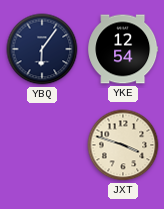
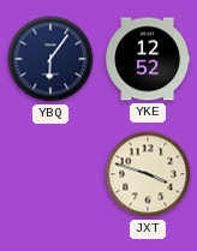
YKE: 12:54 -> 12:52
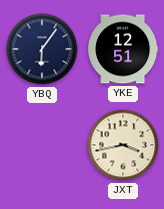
YKE: 12:52 -> 12:51
JXT: 3:48 -> 3:43
